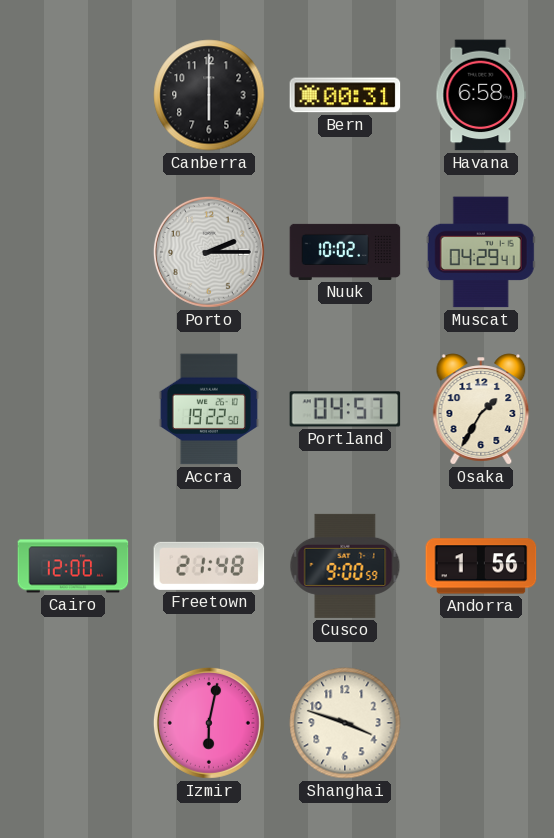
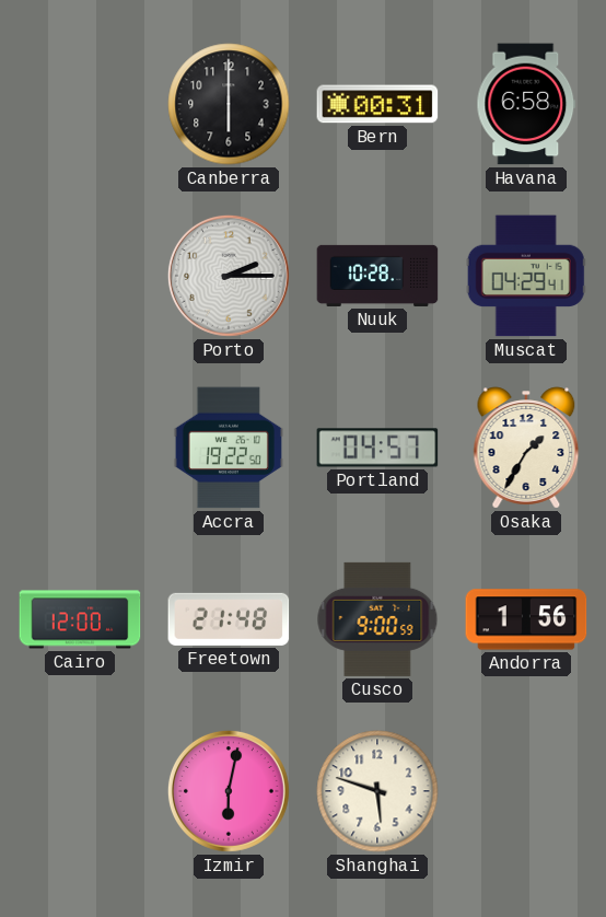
Nuuk: 10:02 -> 10:28
Shanghai: 3:48 -> 5:48
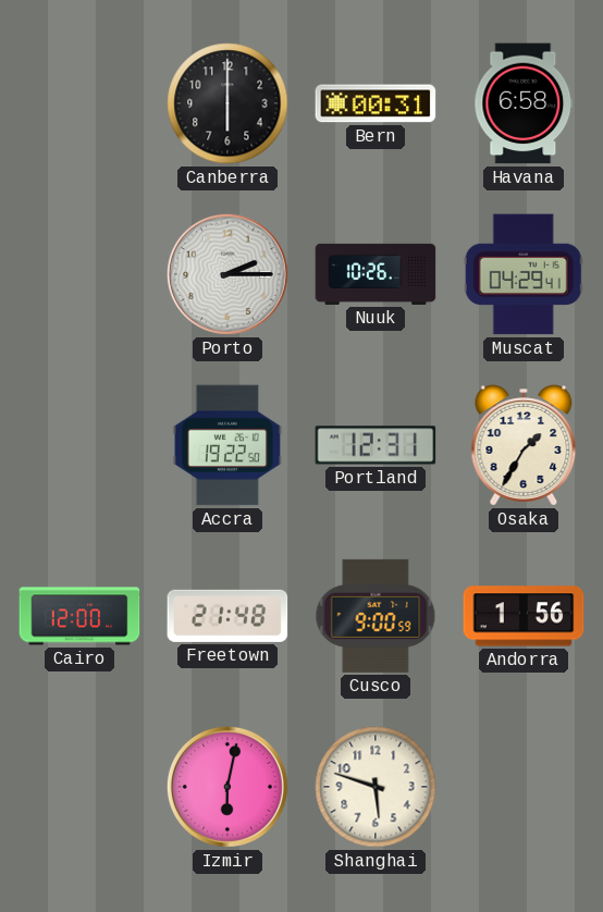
Nuuk: 10:28 -> 10:26
Portland: 04:57 -> 12:31
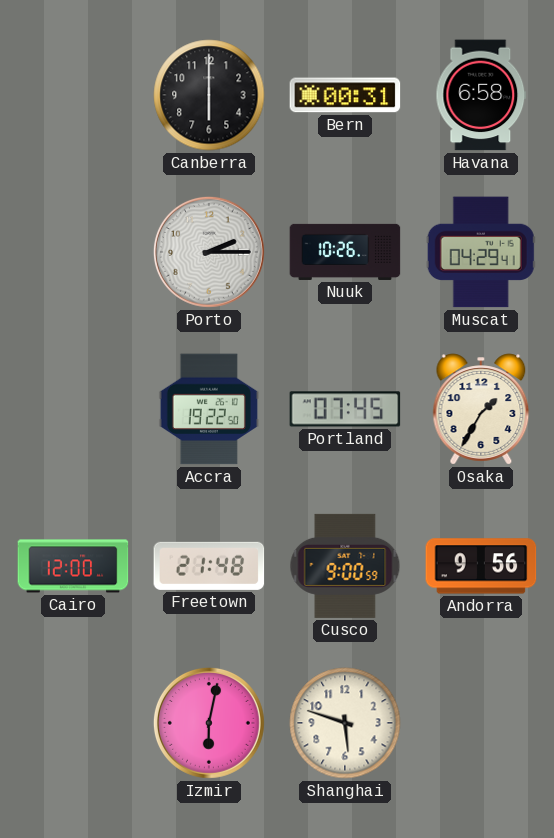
Portland: 12:31 -> 07:45
Andorra: 1:56 -> 9:56
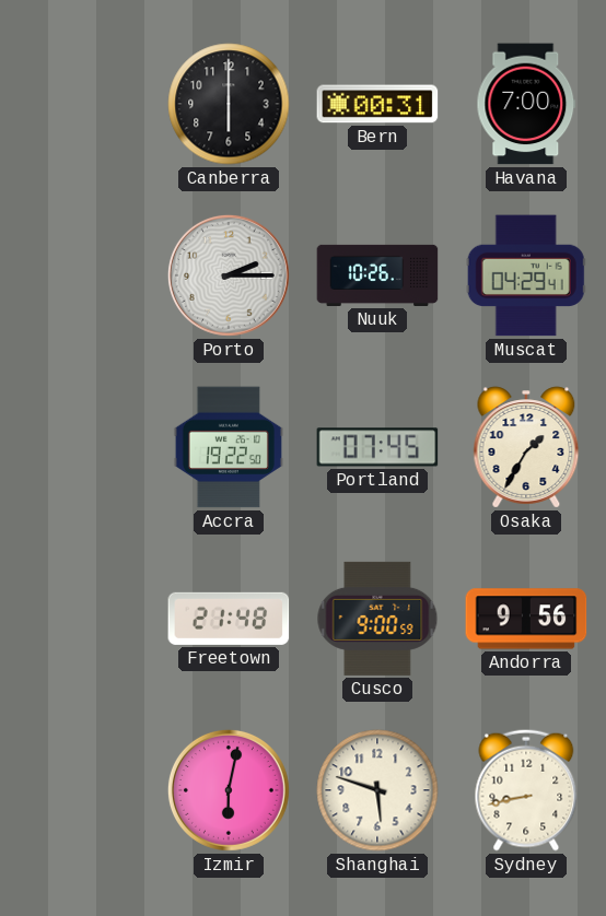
Havana: 6:58 -> 7:00
Cairo: 12:00 -> none
Sydney: none -> 8:43
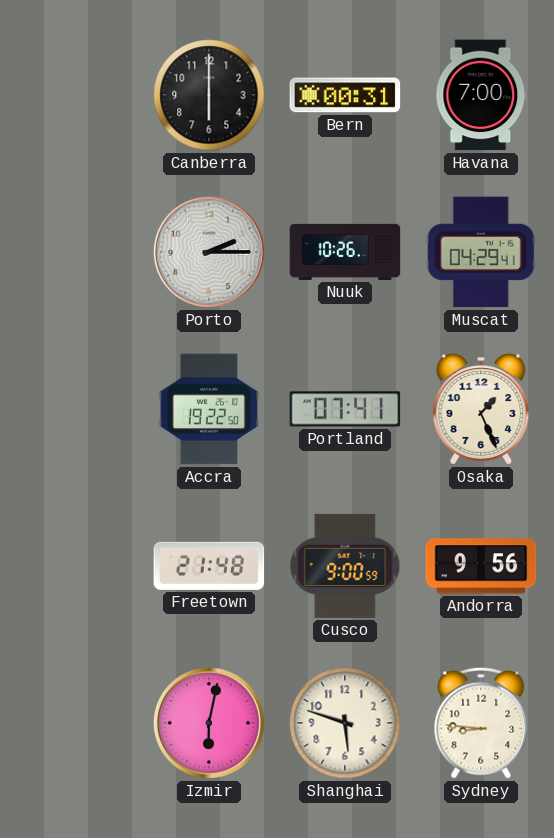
Portland: 07:45 -> 07:41
Osaka: 1:35 -> 1:26
Sydney: 8:43 -> 8:46
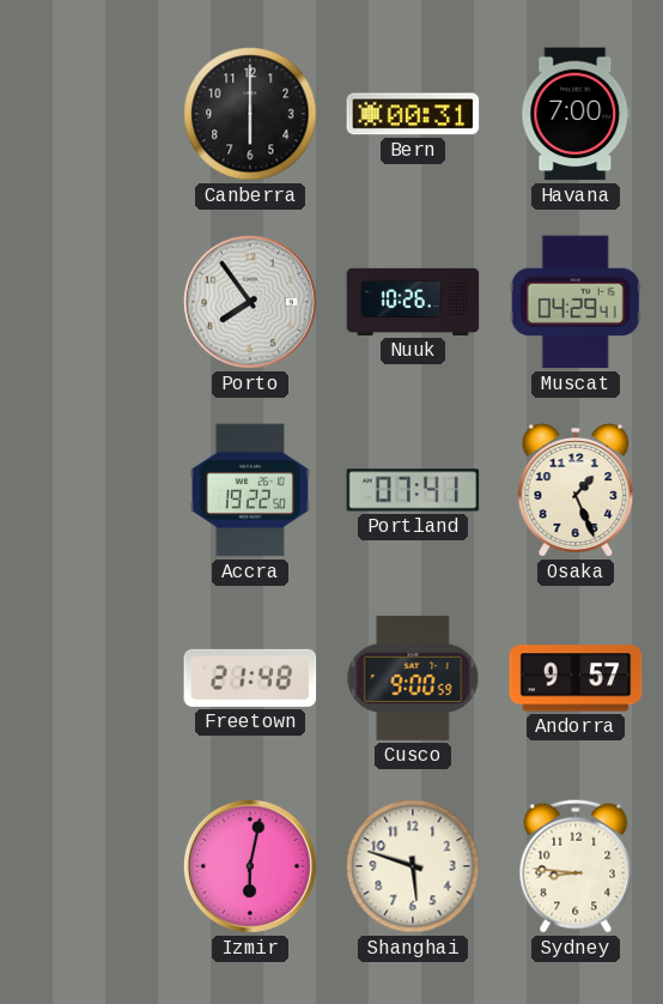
Porto: 2:15 -> 7:54
Andorra: 9:56 -> 9:57
